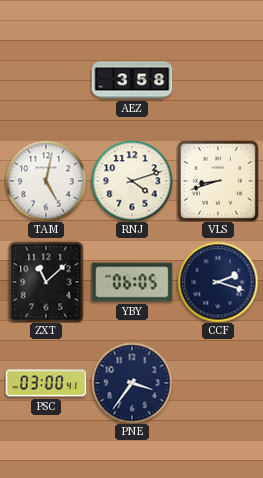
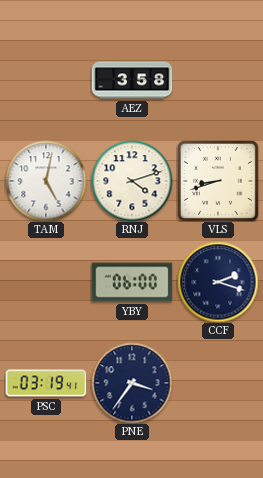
ZXT: 11:08 -> none
YBY: 06:05 -> 06:00
PSC: 03:00 -> 03:19
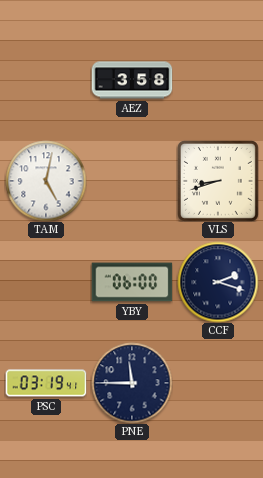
RNJ: 4:12 -> none
PNE: 3:36 -> 11:45
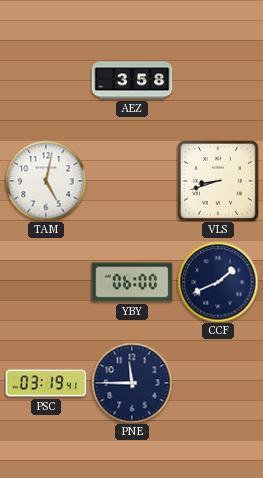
CCF: 2:18 -> 1:41
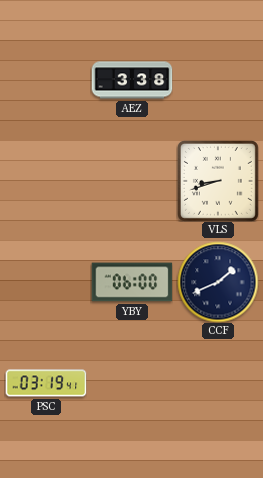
AEZ: 3:58 -> 3:38
TAM: 5:02 -> none
PNE: 11:45 -> none
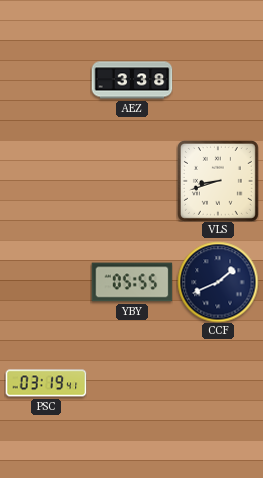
YBY: 06:00 -> 05:55
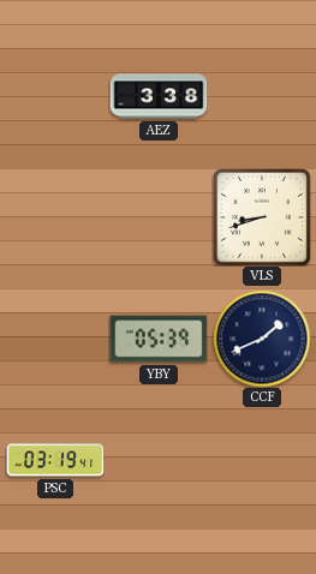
YBY: 05:55 -> 05:39
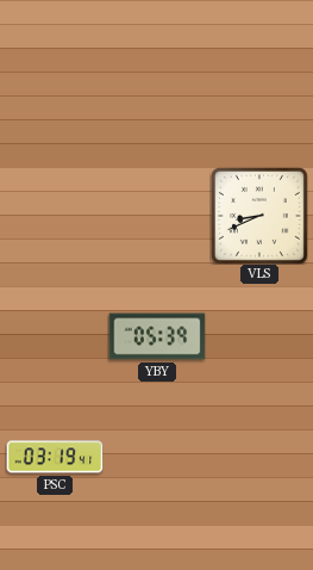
AEZ: 3:38 -> none
VLS: 8:42 -> 8:41
CCF: 1:41 -> none
